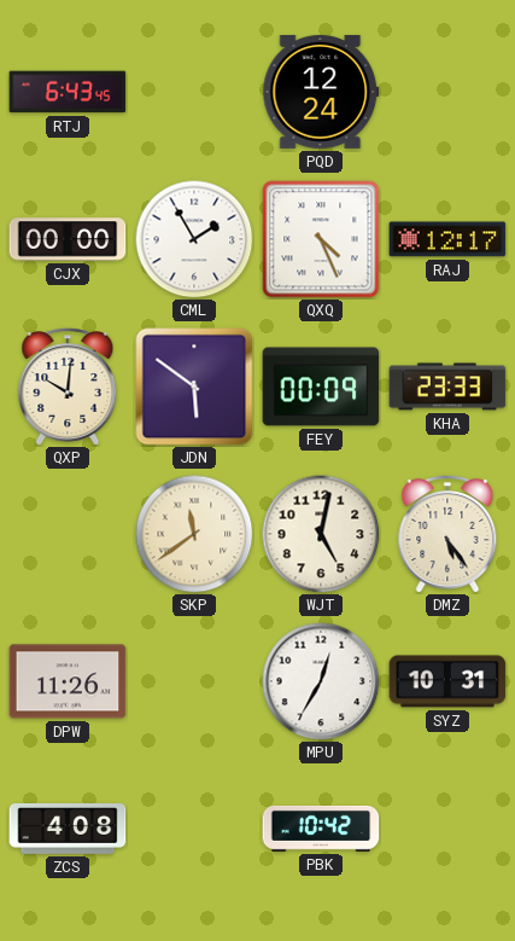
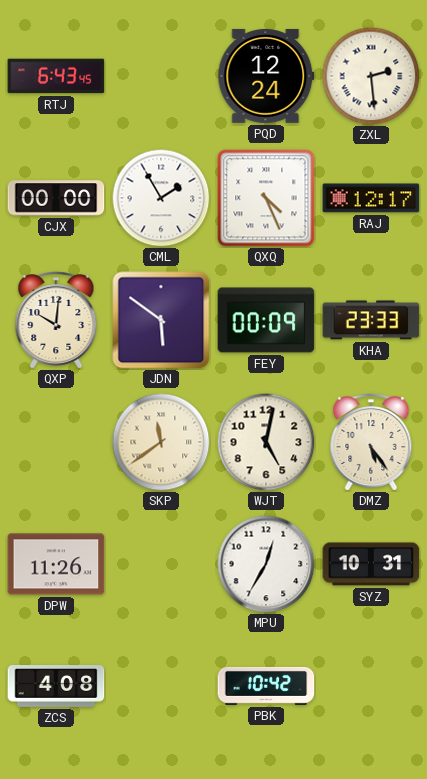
ZXL: none -> 2:29
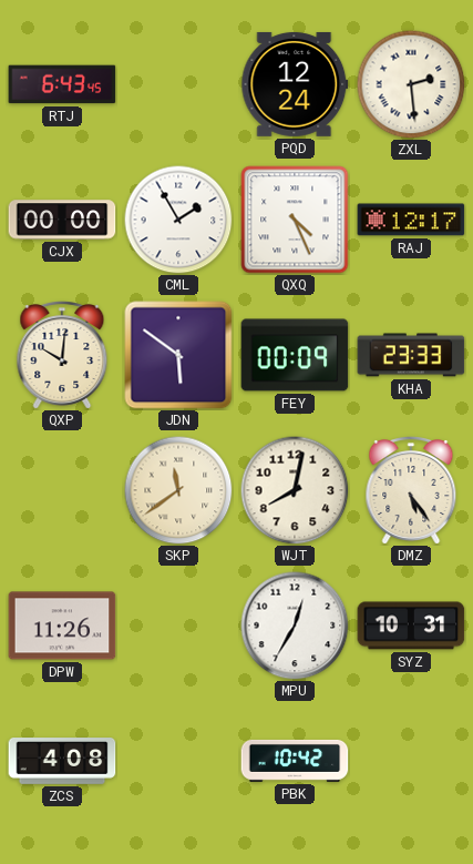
WJT: 5:02 -> 8:02
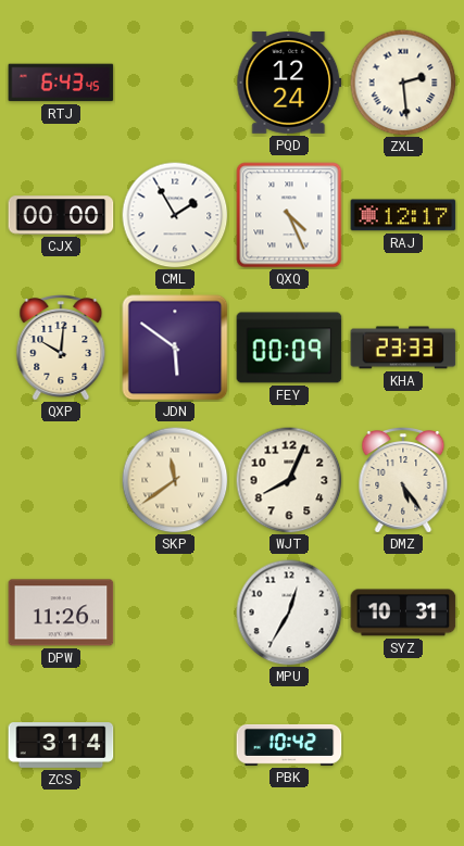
WJT: 8:02 -> 8:04
ZCS: 4:08 -> 3:14
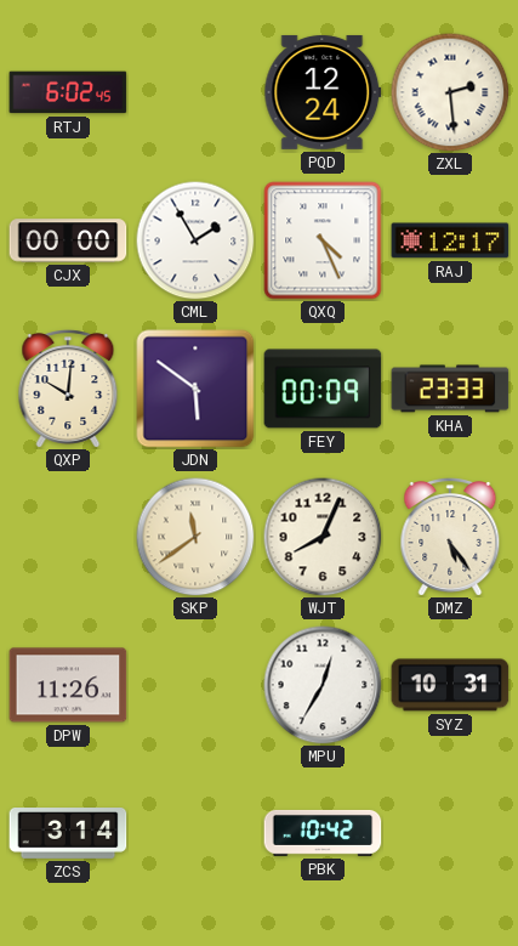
RTJ: 6:43 -> 6:02
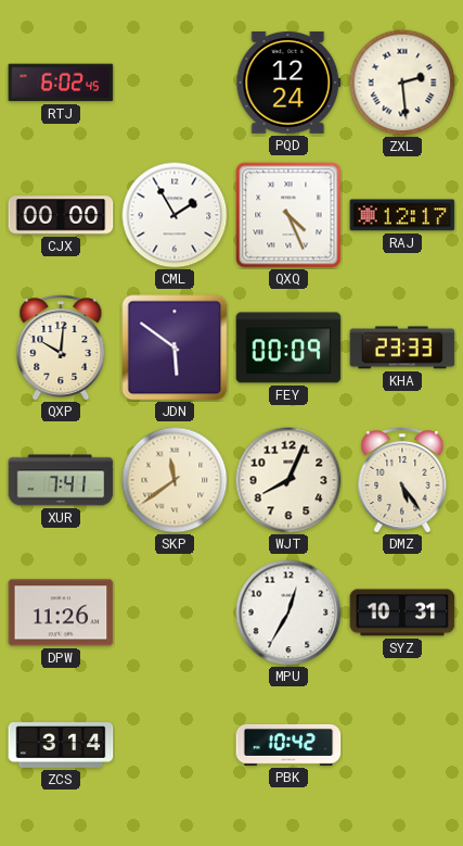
XUR: none -> 7:41
